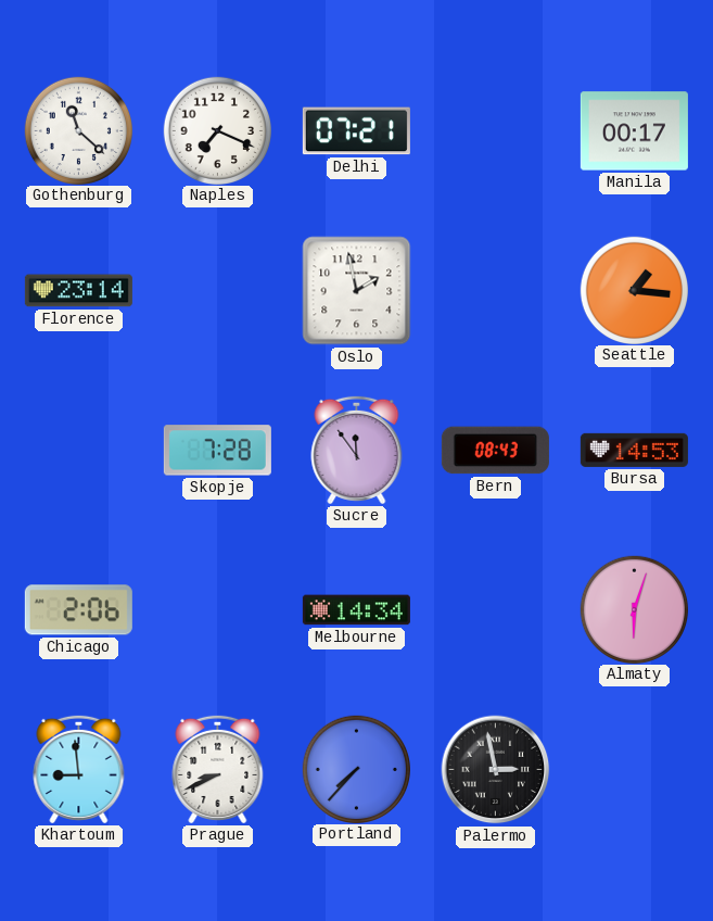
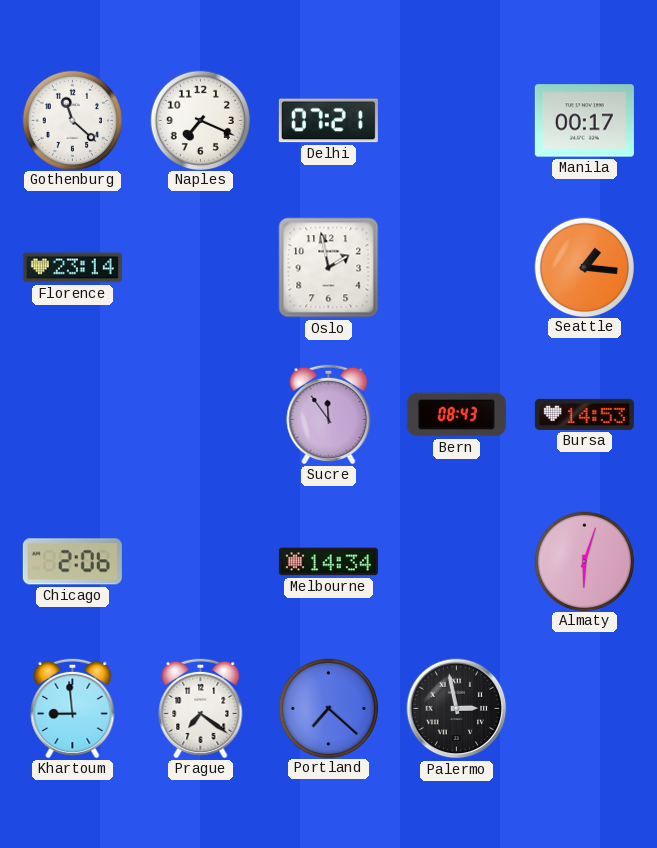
Skopje: 7:28 -> none
Prague: 8:41 -> 7:21
Portland: 7:37 -> 7:22
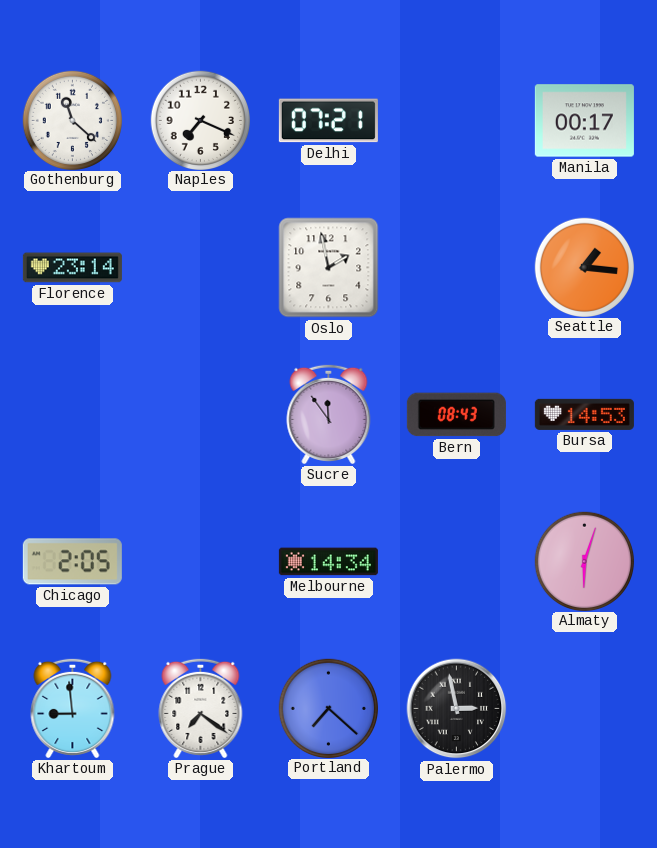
Chicago: 2:06 -> 2:05
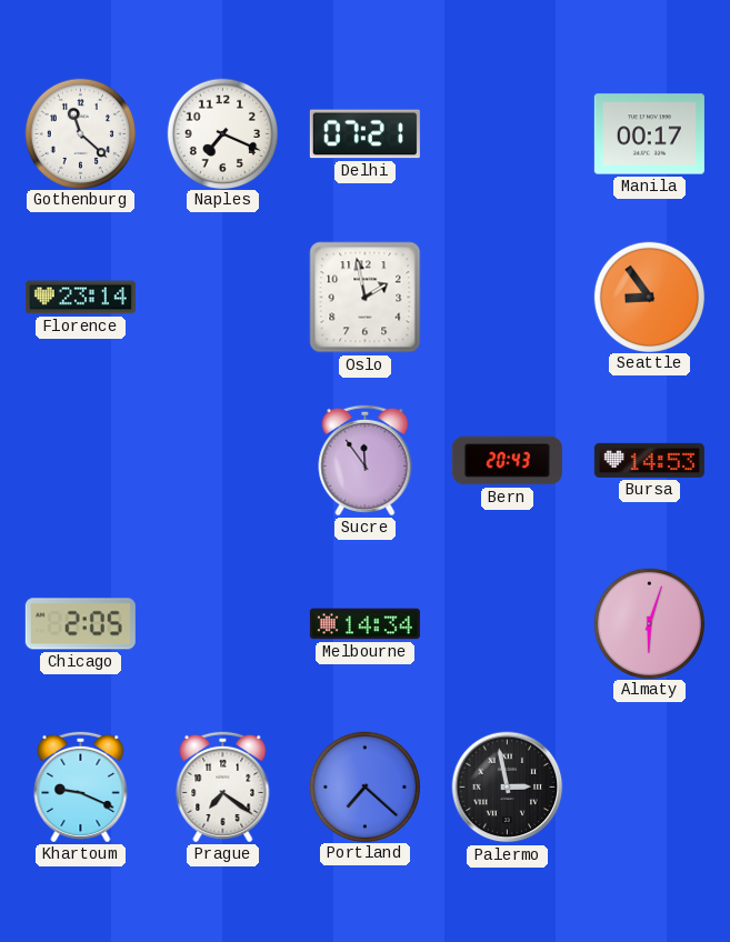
Seattle: 1:16 -> 8:54
Bern: 08:43 -> 20:43
Khartoum: 8:59 -> 9:19
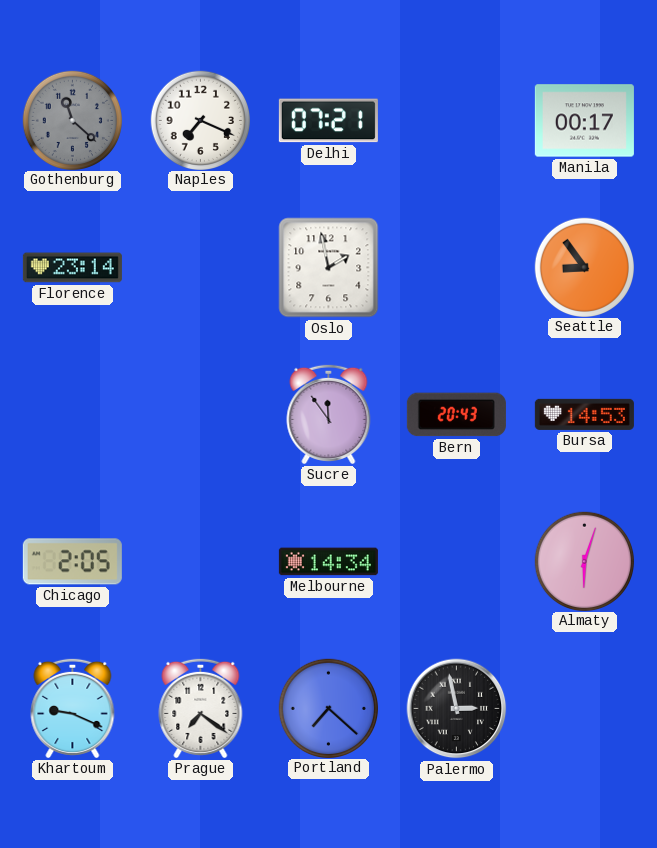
Gothenburg dial: white -> grey
